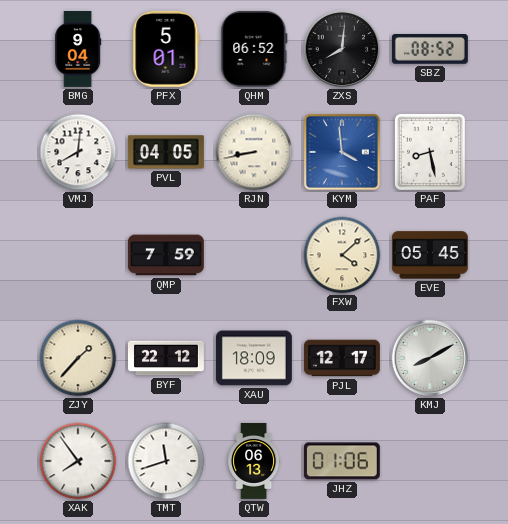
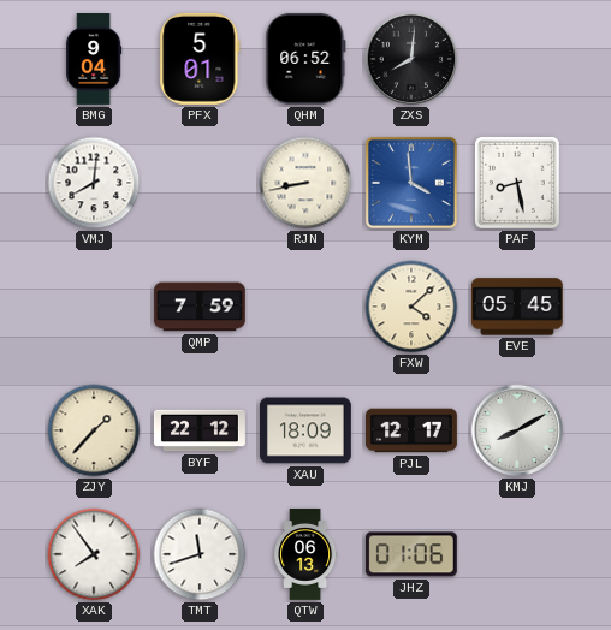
SBZ: 08:52 -> none
PVL: 04:05 -> none
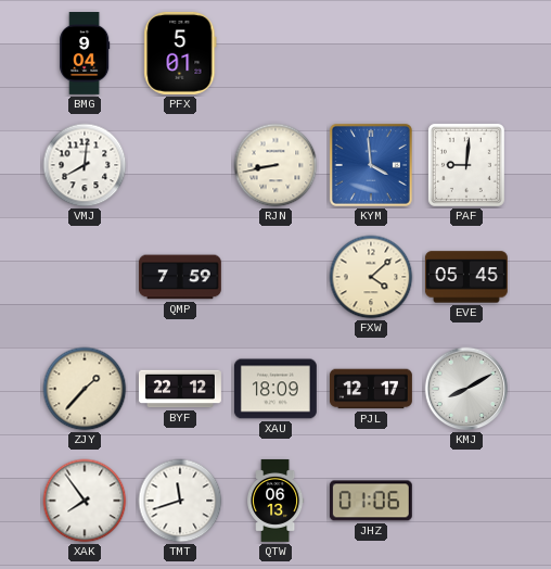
QHM: 06:52 -> none
ZXS: 8:01 -> none
PAF: 8:28 -> 9:01
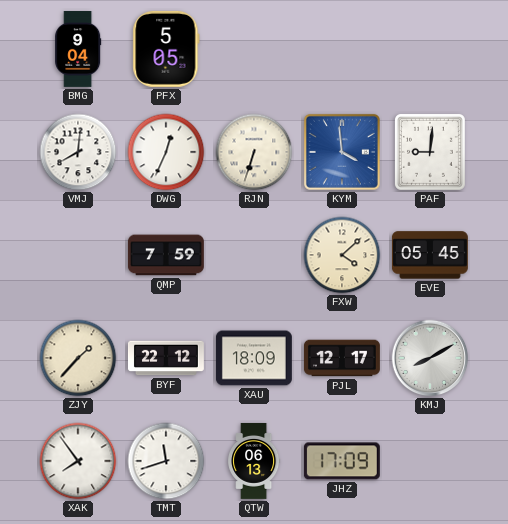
PFX: 5:01 -> 5:05
DWG: none -> 12:34
RJN: 8:43 -> 6:33
JHZ: 01:06 -> 17:09
